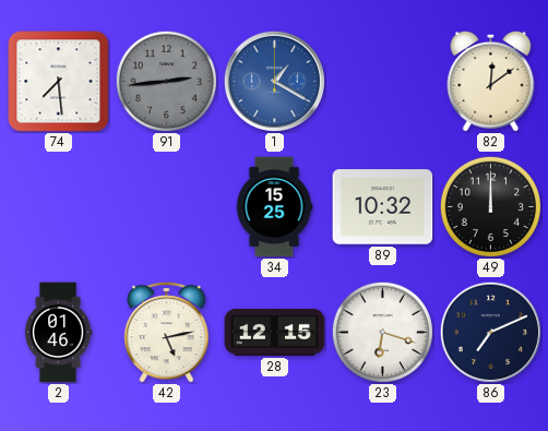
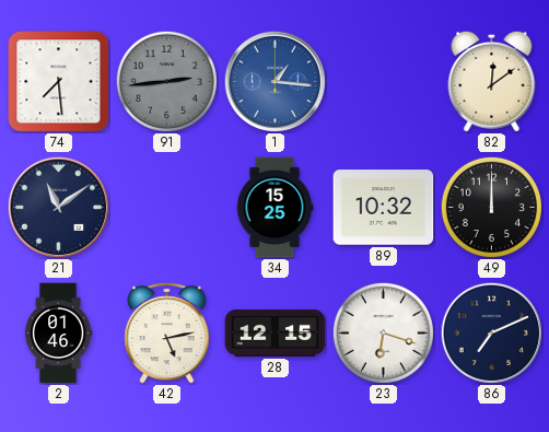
1: 1:20 -> 1:16
21: none -> 11:09
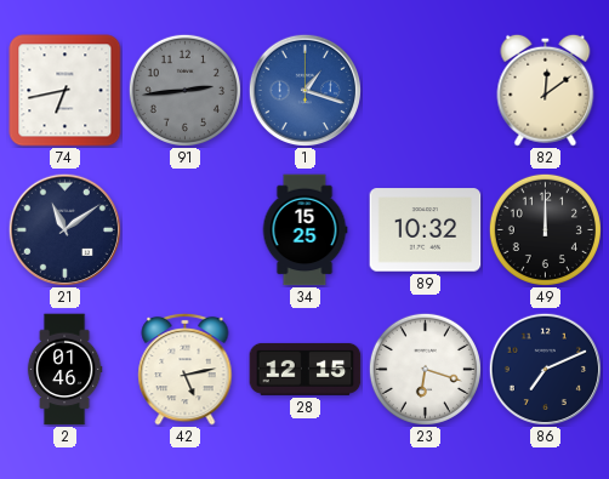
74: 7:29 -> 6:43
1: 1:16 -> 1:18
